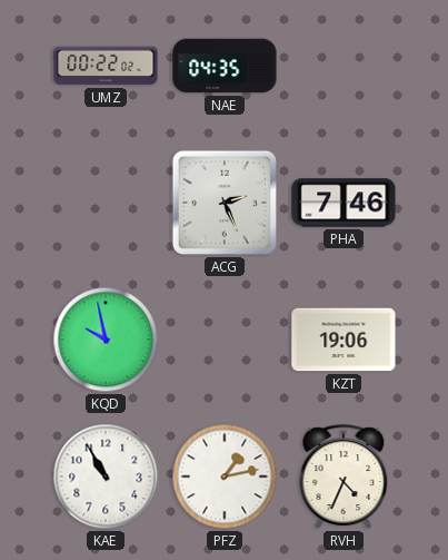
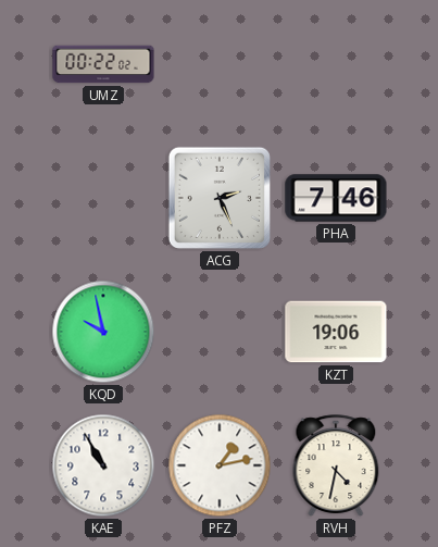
NAE: 04:35 -> none
RVH: 4:34 -> 4:32
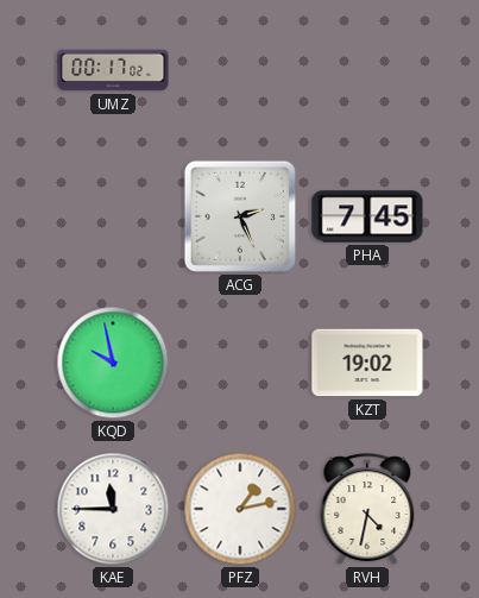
UMZ: 00:22 -> 00:17
PHA: 7:46 -> 7:45
KZT: 19:06 -> 19:02
KAE: 10:55 -> 11:45
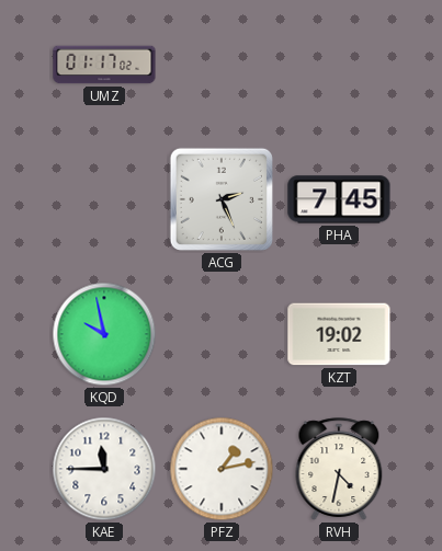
UMZ: 00:17 -> 01:17
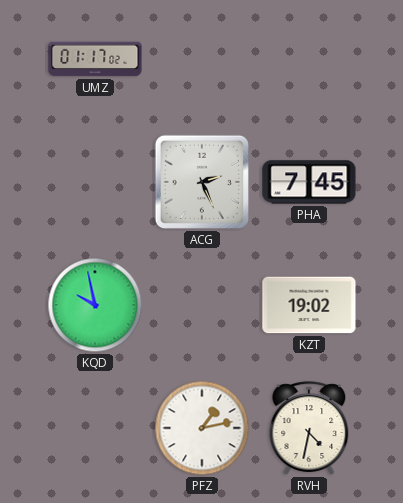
KAE: 11:45 -> none
